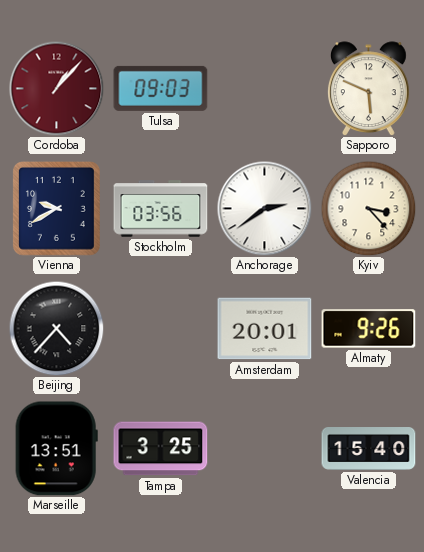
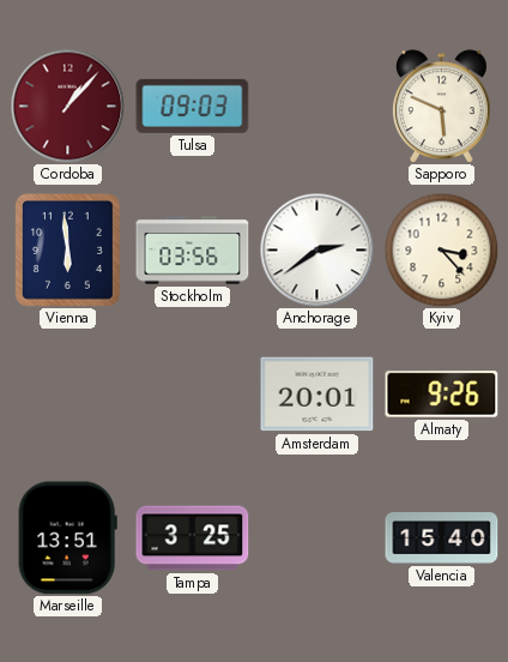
Vienna: 9:40 -> 5:59
Beijing: 4:37 -> none
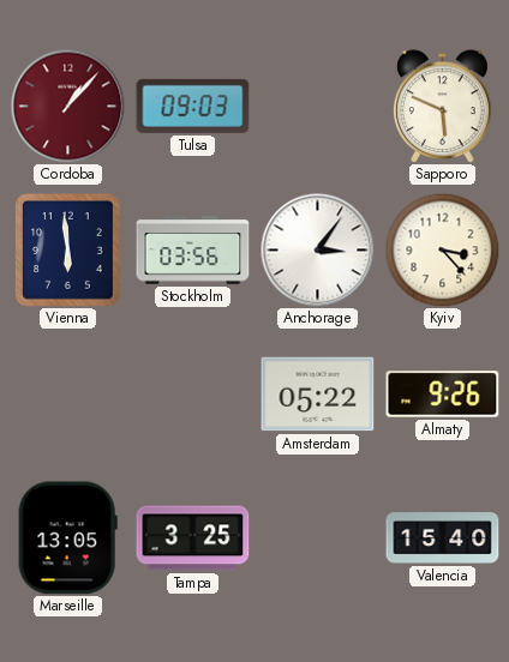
Anchorage: 2:39 -> 3:06
Amsterdam: 20:01 -> 05:22
Marseille: 13:51 -> 13:05
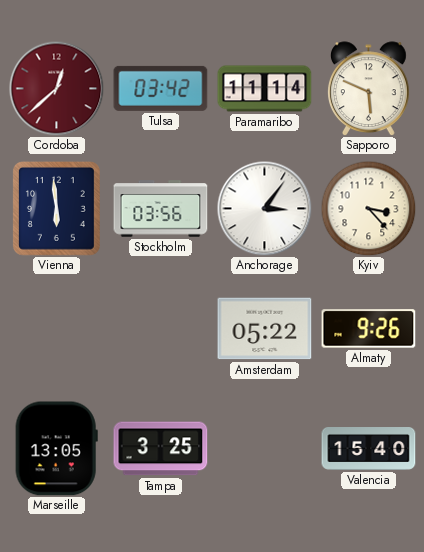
Cordoba: 1:07 -> 12:38
Tulsa: 09:03 -> 03:42
Paramaribo: none -> 11:14
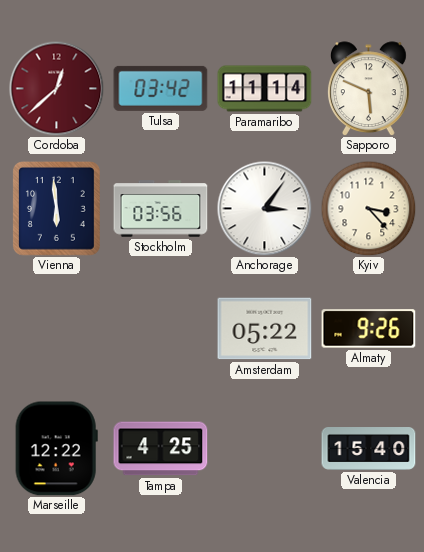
Marseille: 13:05 -> 12:22
Tampa: 3:25 -> 4:25
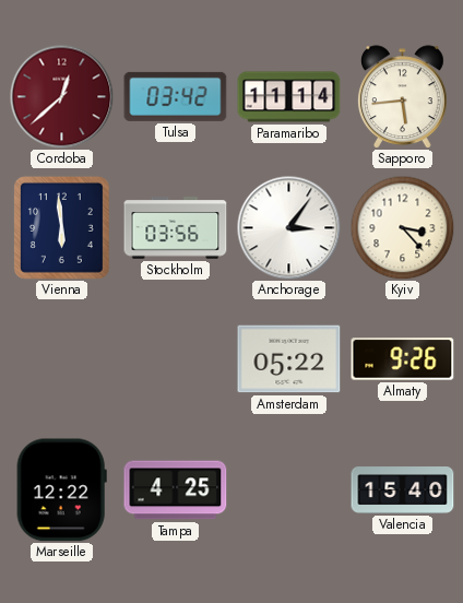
Sapporo: 5:49 -> 5:44
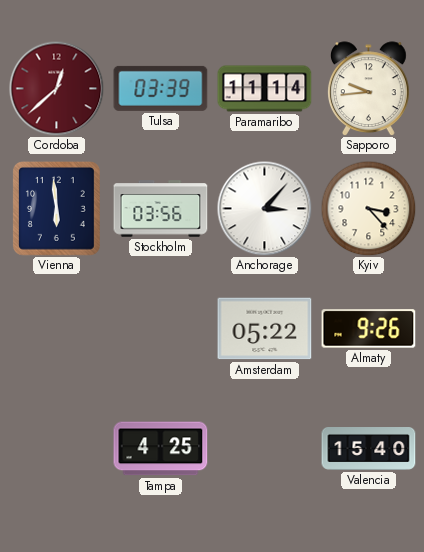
Tulsa: 03:42 -> 03:39
Sapporo: 5:44 -> 9:44
Anchorage: 3:06 -> 3:07
Marseille: 12:22 -> none
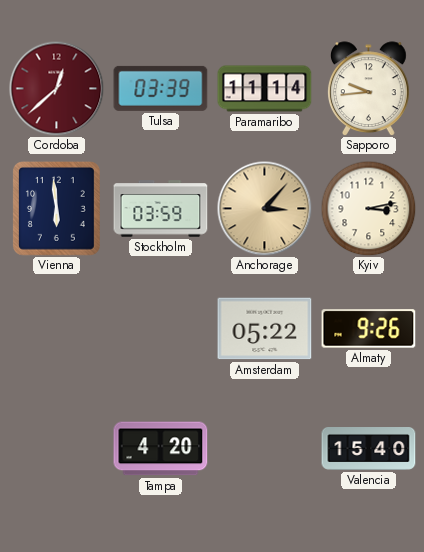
Stockholm: 03:56 -> 03:59
Anchorage dial: white -> champagne
Kyiv: 3:23 -> 3:13
Tampa: 4:25 -> 4:20
